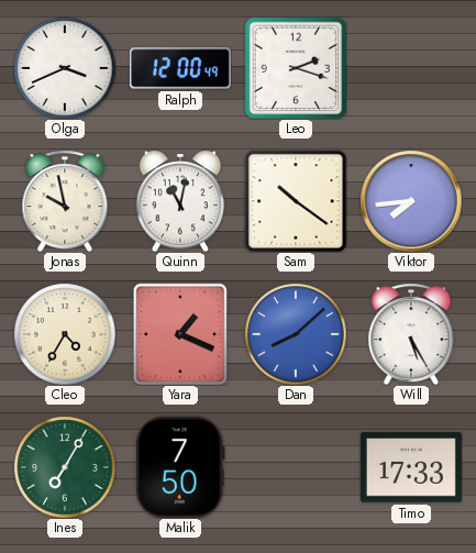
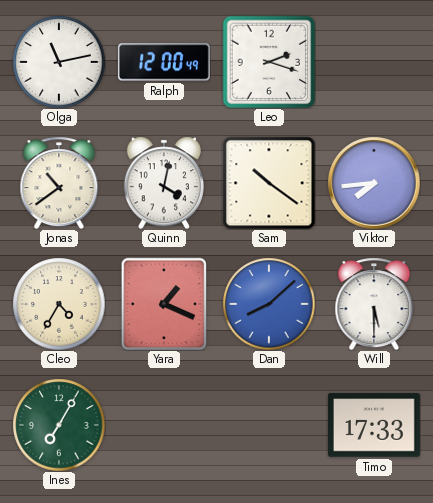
Olga: 3:41 -> 11:13
Jonas: 9:58 -> 10:39
Quinn: 11:02 -> 4:02
Will: 5:25 -> 5:30
Malik: 7:50 -> none
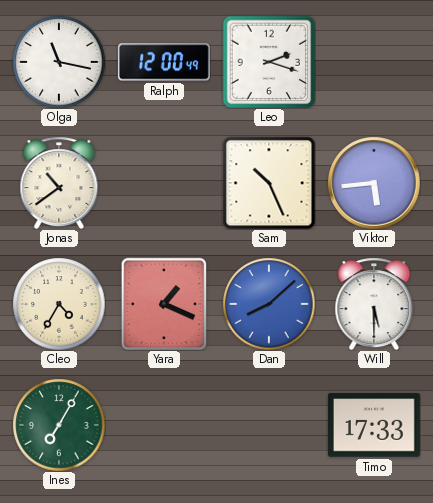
Olga: 11:13 -> 11:17
Quinn: 4:02 -> none
Sam: 10:21 -> 10:26
Viktor: 7:44 -> 5:44
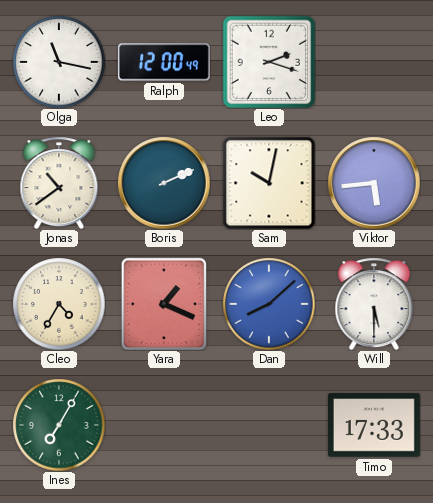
Boris: none -> 2:11
Sam: 10:26 -> 10:02
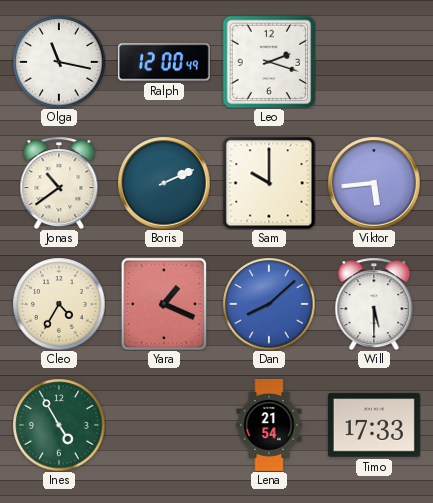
Sam: 10:02 -> 10:00
Ines: 7:05 -> 4:55
Lena: none -> 21:54
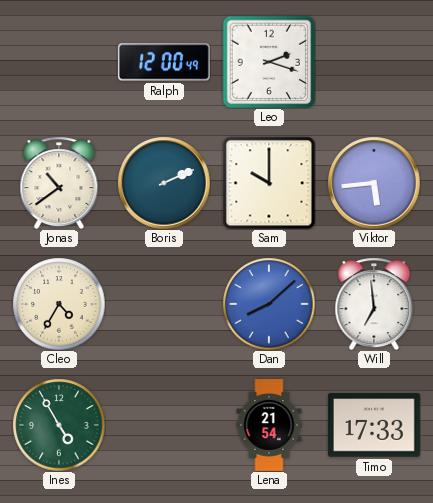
Olga: 11:17 -> none
Yara: 1:19 -> none
Will: 5:30 -> 6:59
